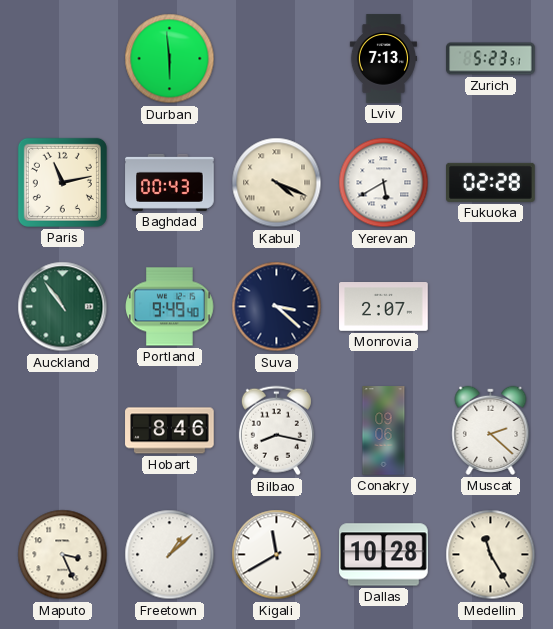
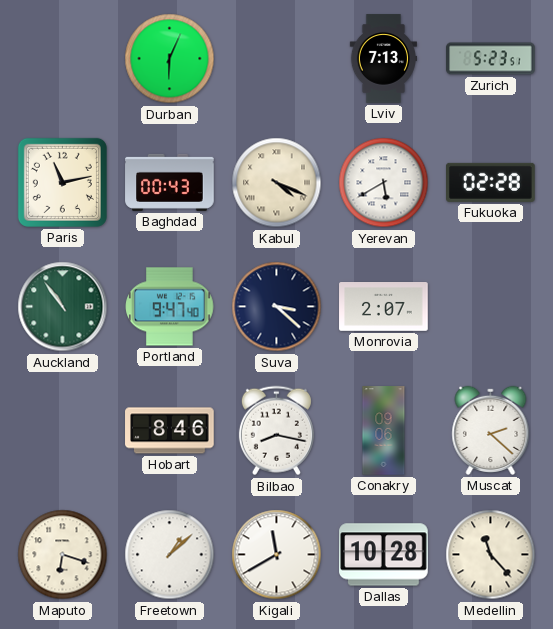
Durban: 5:59 -> 6:04
Portland: 9:49 -> 9:47
Maputo: 3:26 -> 6:18
Medellin: 11:25 -> 11:23
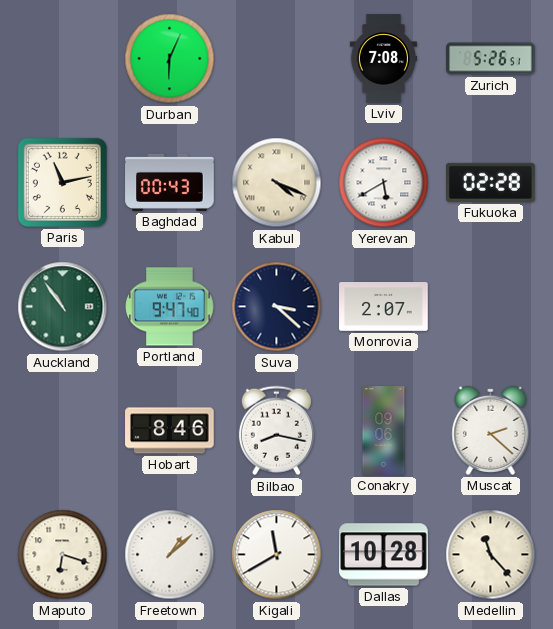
Lviv: 7:13 -> 7:08
Zurich: 5:23 -> 5:26
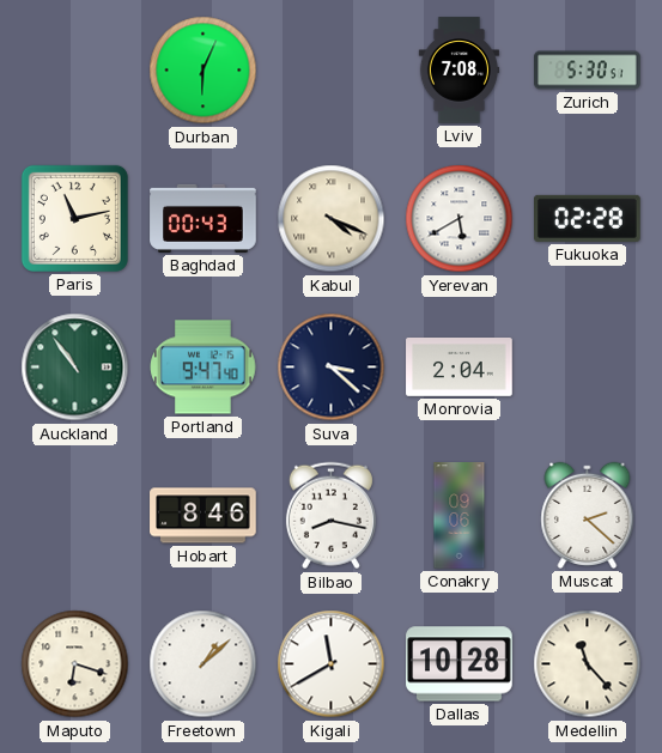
Zurich: 5:26 -> 5:30
Monrovia: 2:07 -> 2:04
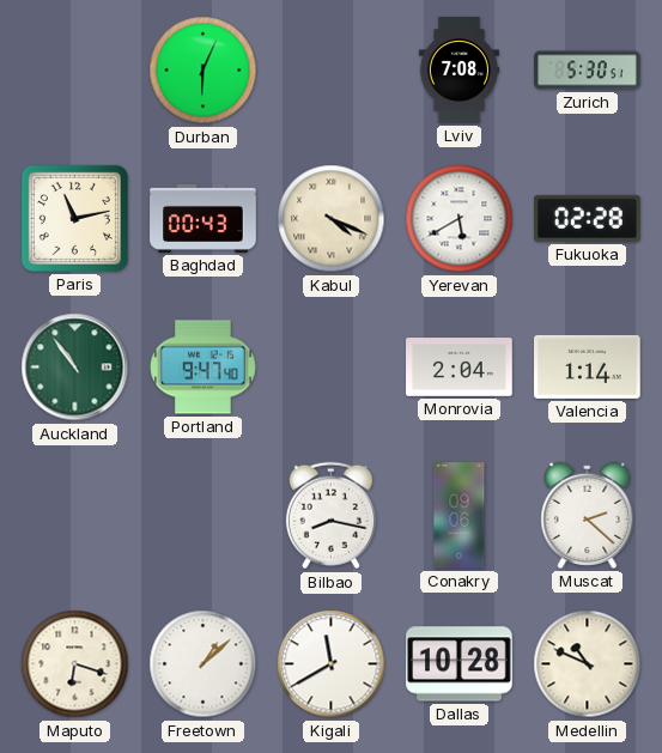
Suva: 3:22 -> none
Valencia: none -> 1:14
Hobart: 8:46 -> none
Medellin: 11:23 -> 10:49
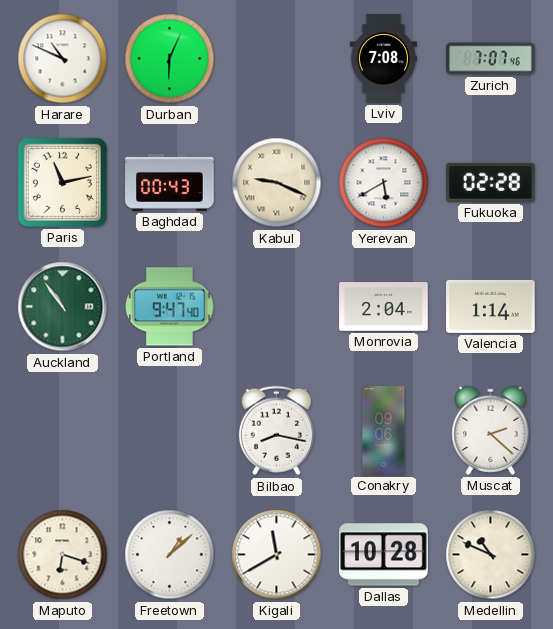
Harare: none -> 10:49
Zurich: 5:30 -> 7:07
Kabul: 4:19 -> 9:19
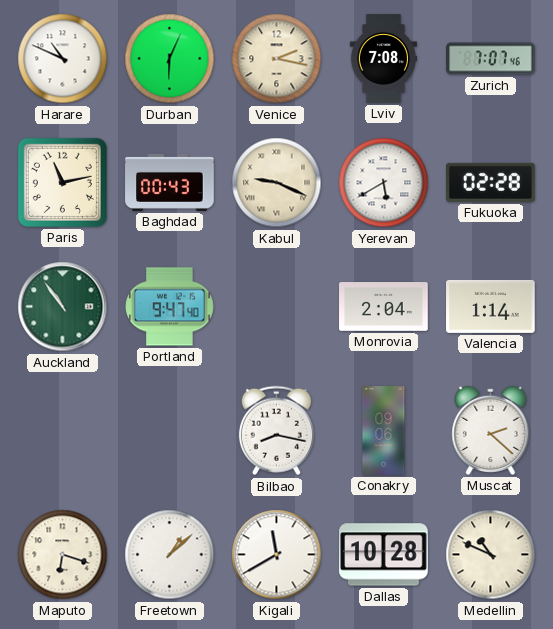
Venice: none -> 2:17
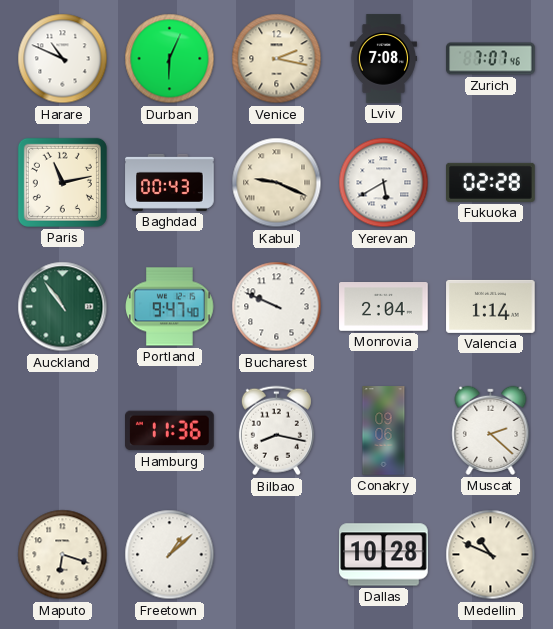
Bucharest: none -> 9:49
Hamburg: none -> 11:36
Kigali: 11:40 -> none
